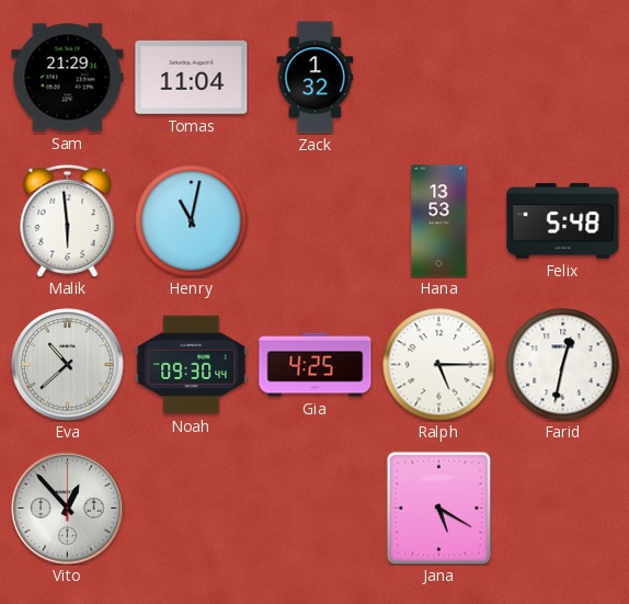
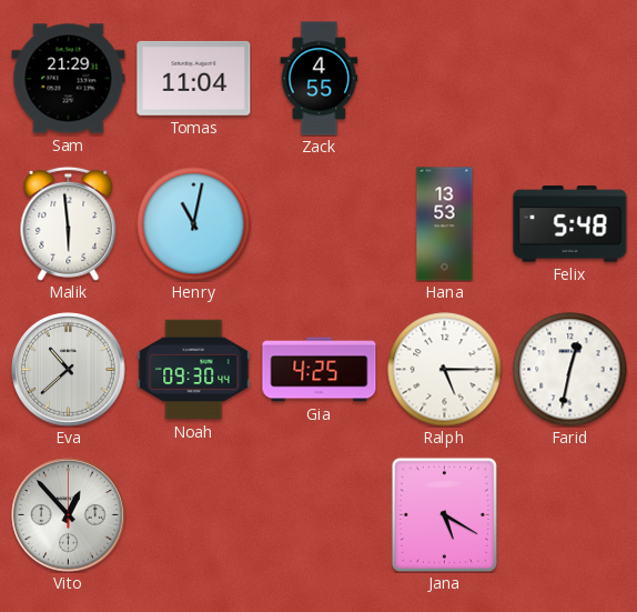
Zack: 1:32 -> 4:55
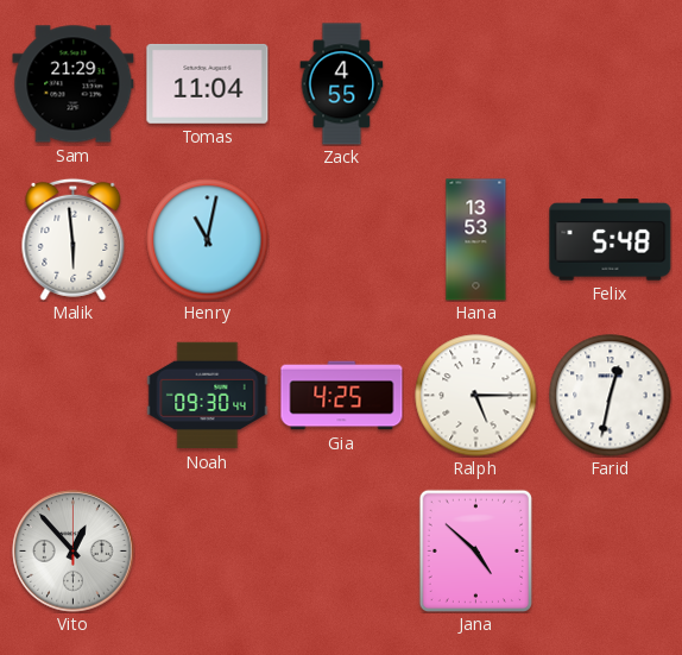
Eva: 10:38 -> none
Jana: 5:20 -> 4:52
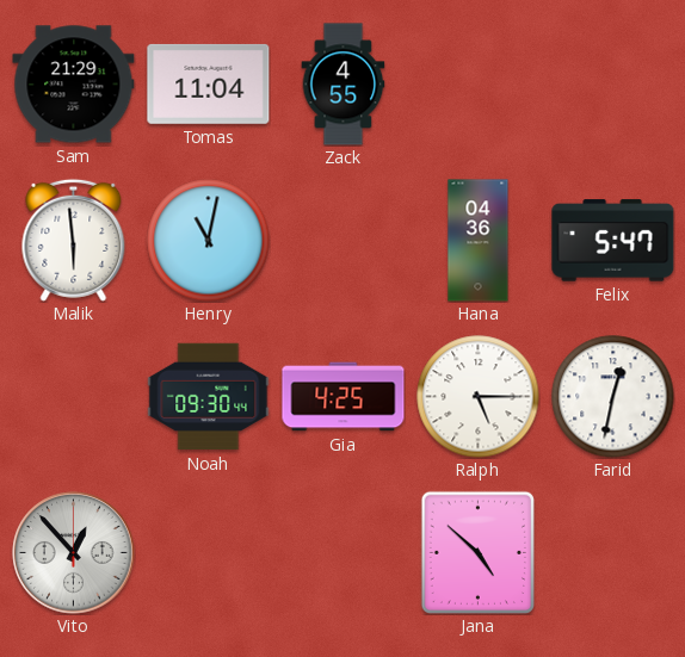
Hana: 13:53 -> 04:36
Felix: 5:48 -> 5:47
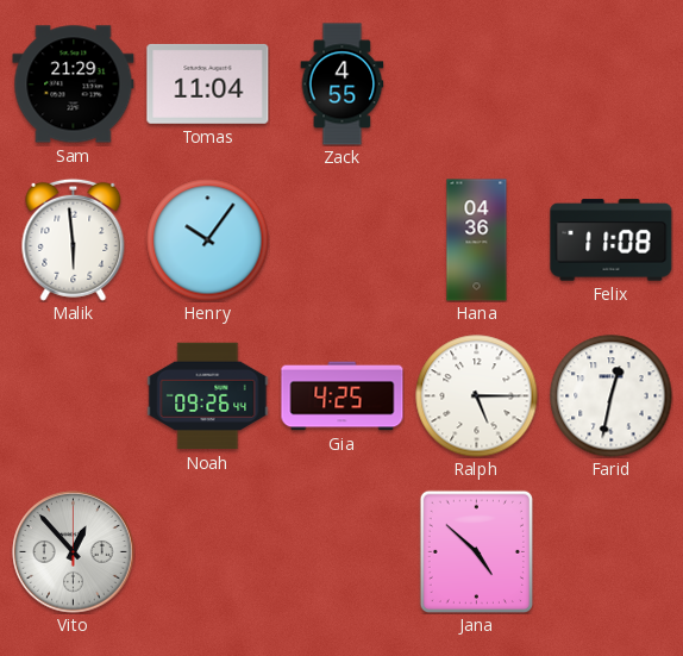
Henry: 11:02 -> 10:06
Felix: 5:47 -> 11:08
Noah: 09:30 -> 09:26
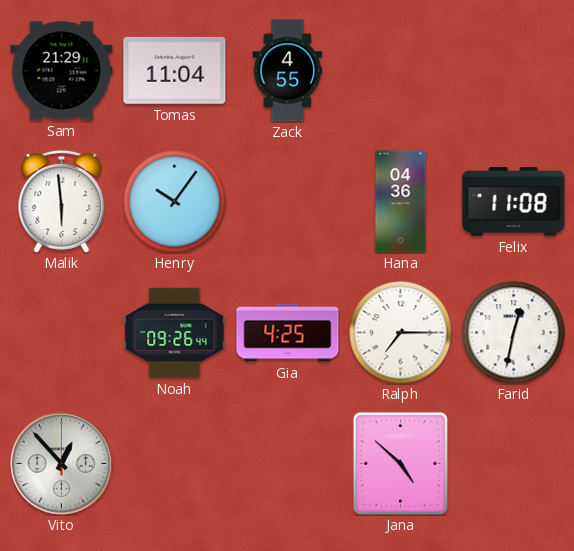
Ralph: 5:15 -> 7:15
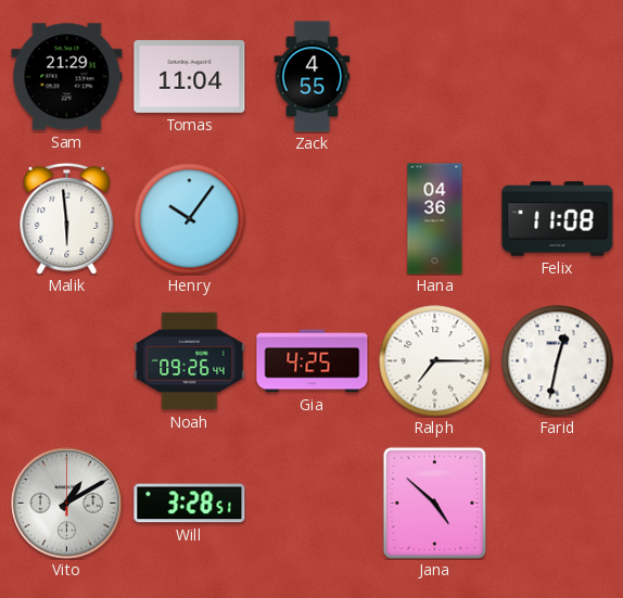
Vito: 12:53 -> 1:10
Will: none -> 3:28
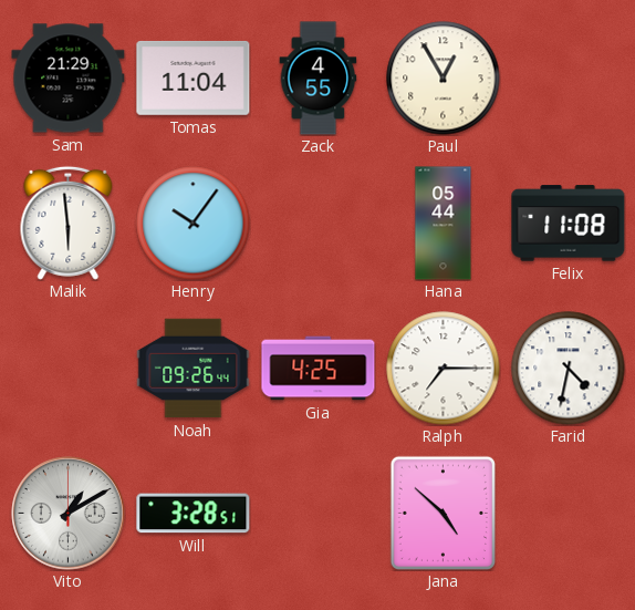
Paul: none -> 12:55
Hana: 04:36 -> 05:44
Farid: 12:32 -> 4:32
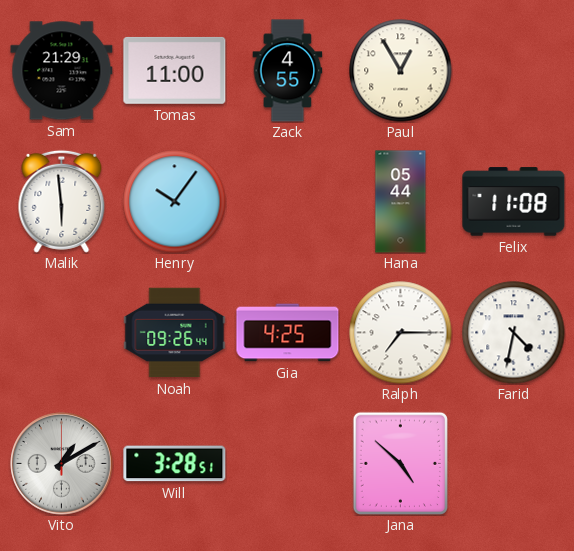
Tomas: 11:04 -> 11:00
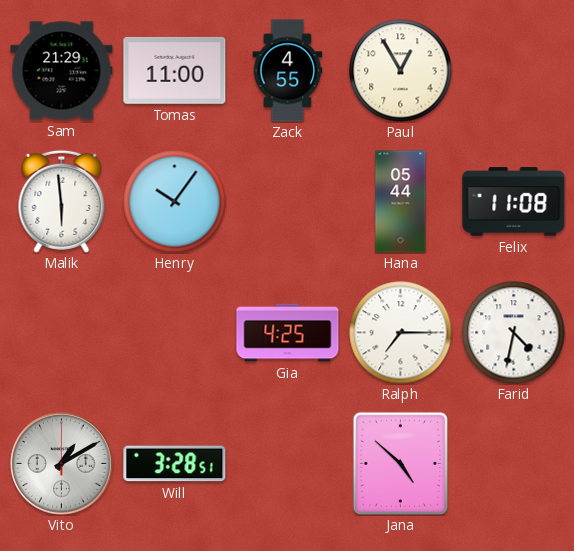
Noah: 09:26 -> none
